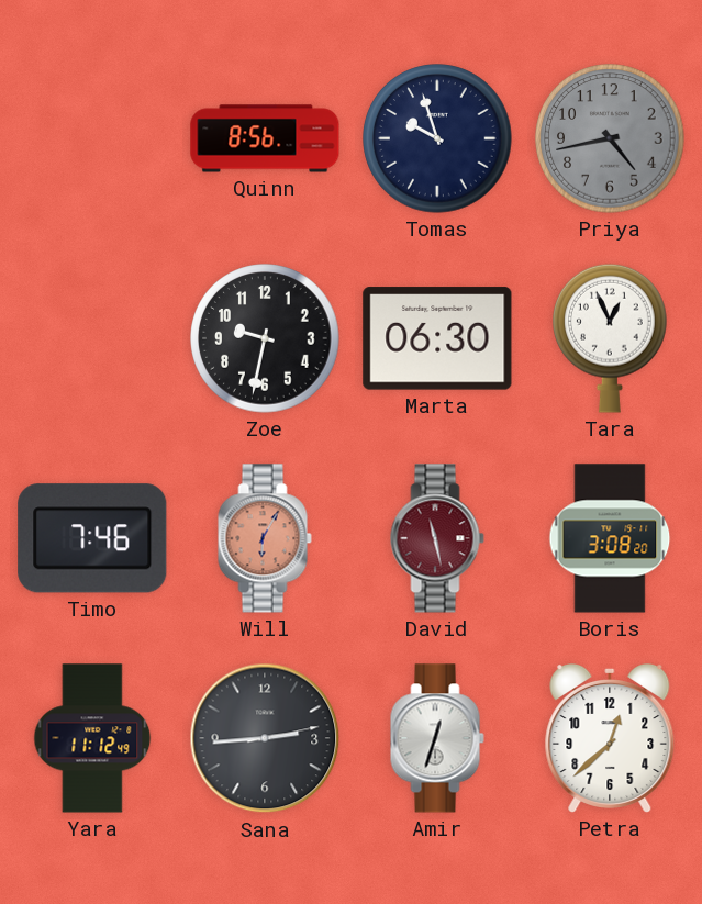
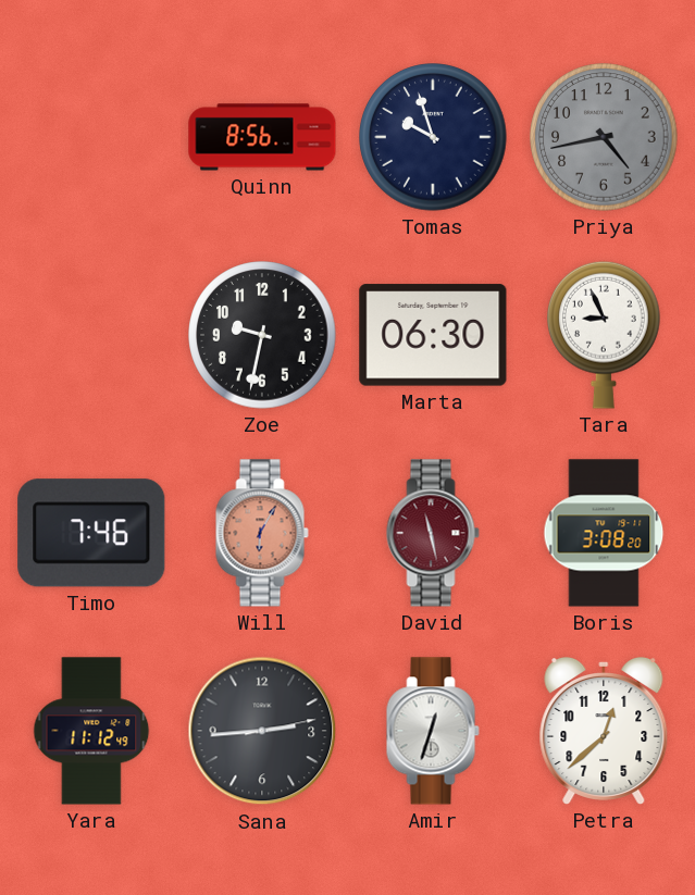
Tara: 12:56 -> 8:56
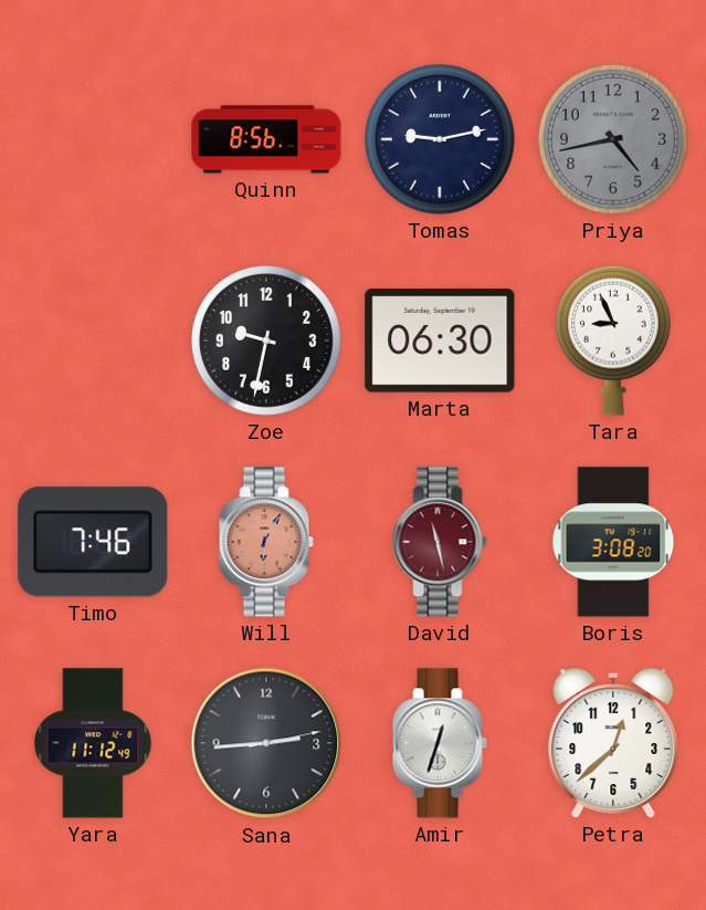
Tomas: 9:57 -> 9:13
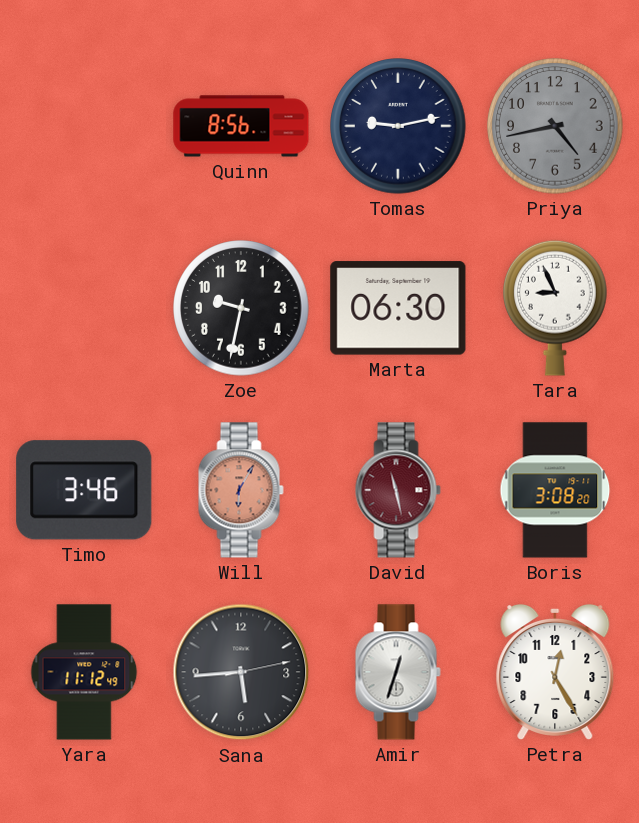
Timo: 7:46 -> 3:46
Sana: 2:44 -> 5:44
Petra: 12:38 -> 12:25
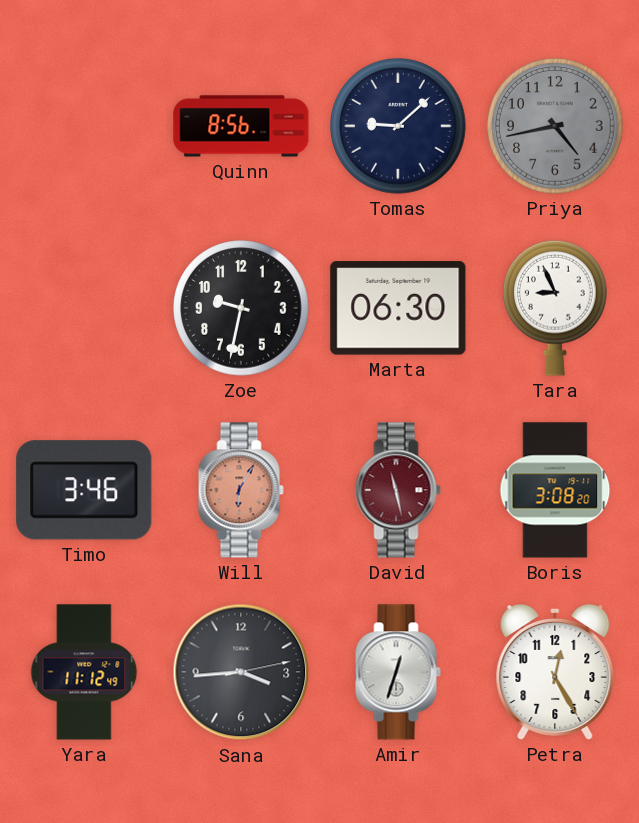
Tomas: 9:13 -> 9:08
Sana: 5:44 -> 3:44
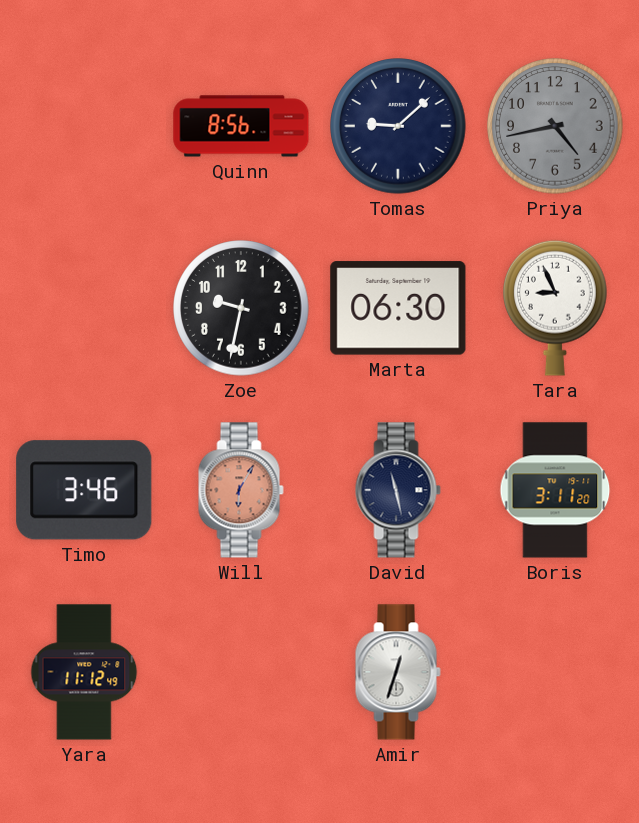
David dial: burgundy -> navy
Boris: 3:08 -> 3:11
Sana: 3:44 -> none
Petra: 12:25 -> none
